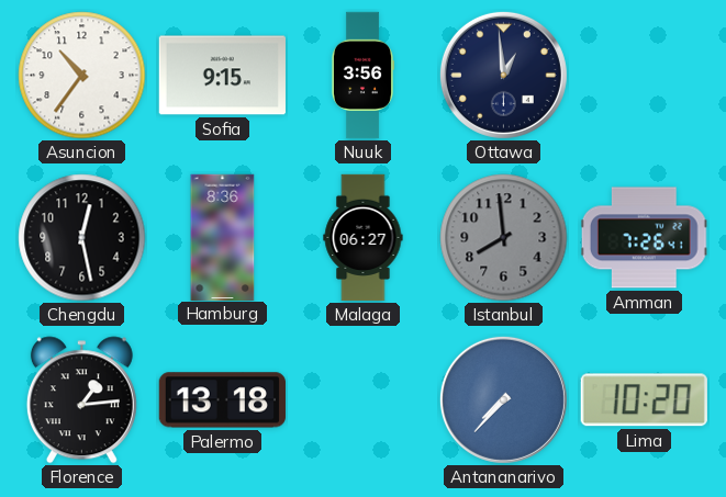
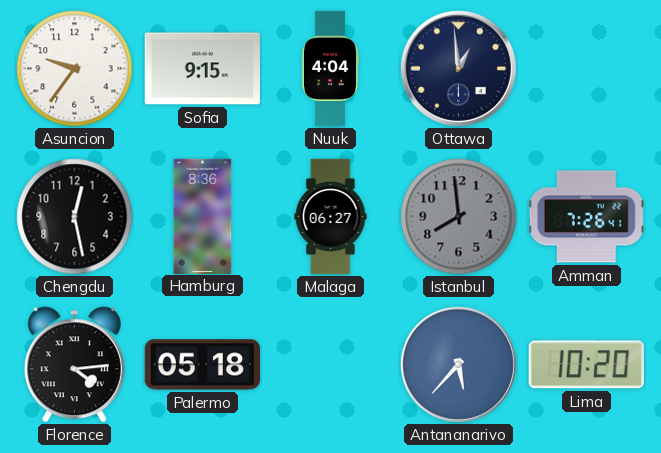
Asuncion: 10:36 -> 9:36
Nuuk: 3:56 -> 4:04
Florence: 1:14 -> 4:14
Palermo: 13:18 -> 05:18
Antananarivo: 7:37 -> 5:37
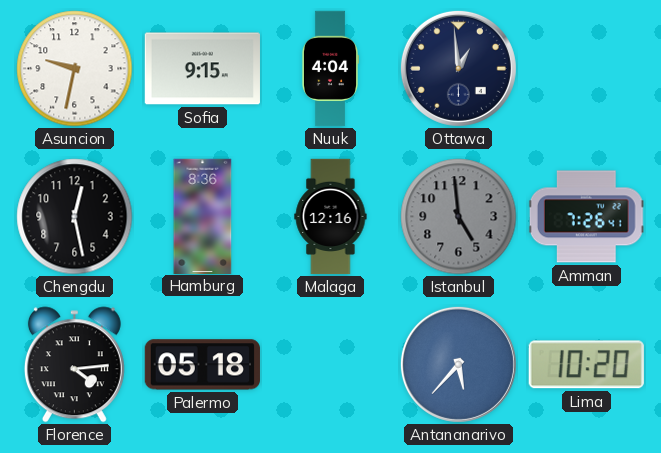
Asuncion: 9:36 -> 9:32
Malaga: 06:27 -> 12:16
Istanbul: 7:59 -> 4:59
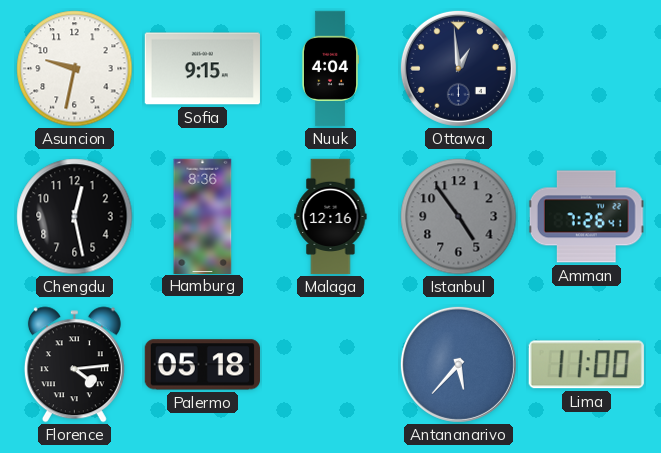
Istanbul: 4:59 -> 4:54
Lima: 10:20 -> 11:00
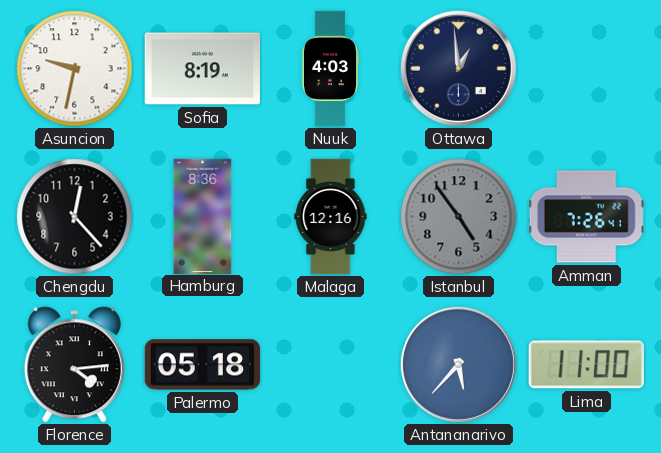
Sofia: 9:15 -> 8:19
Nuuk: 4:04 -> 4:03
Chengdu: 12:28 -> 12:23
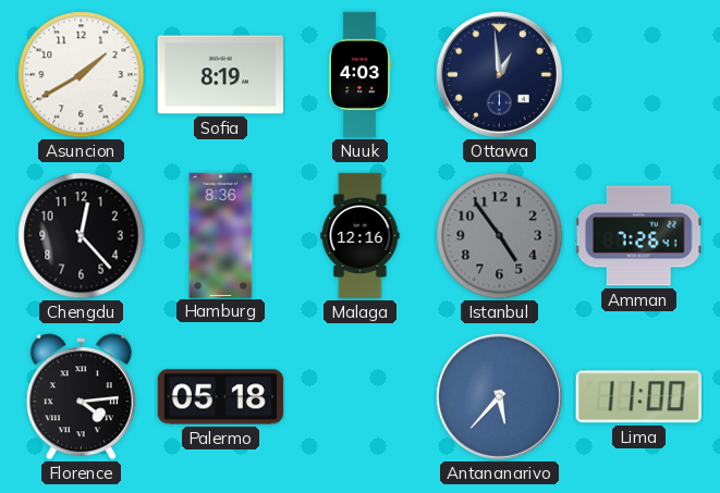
Asuncion: 9:32 -> 1:40
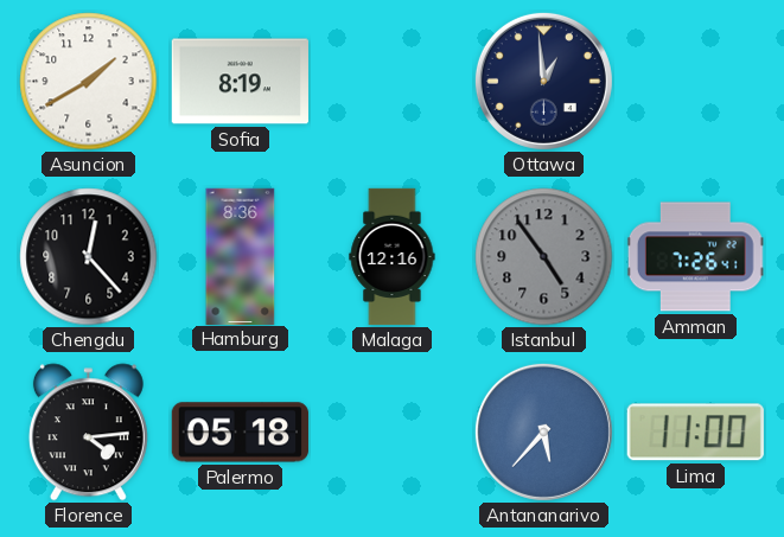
Nuuk: 4:03 -> none
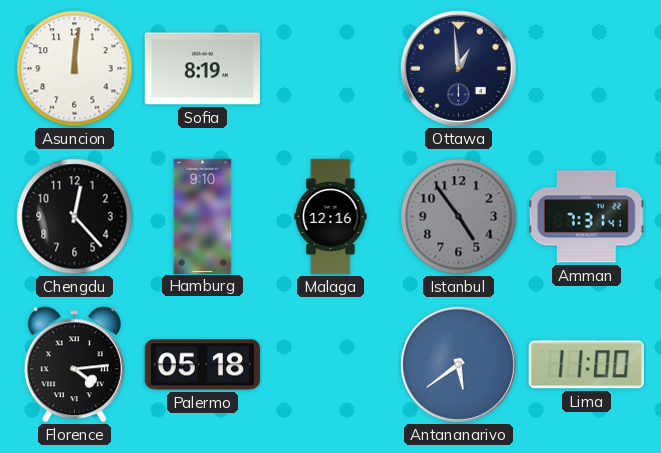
Asuncion: 1:40 -> 12:01
Hamburg: 8:36 -> 9:10
Amman: 7:26 -> 7:31
Antananarivo: 5:37 -> 5:39
